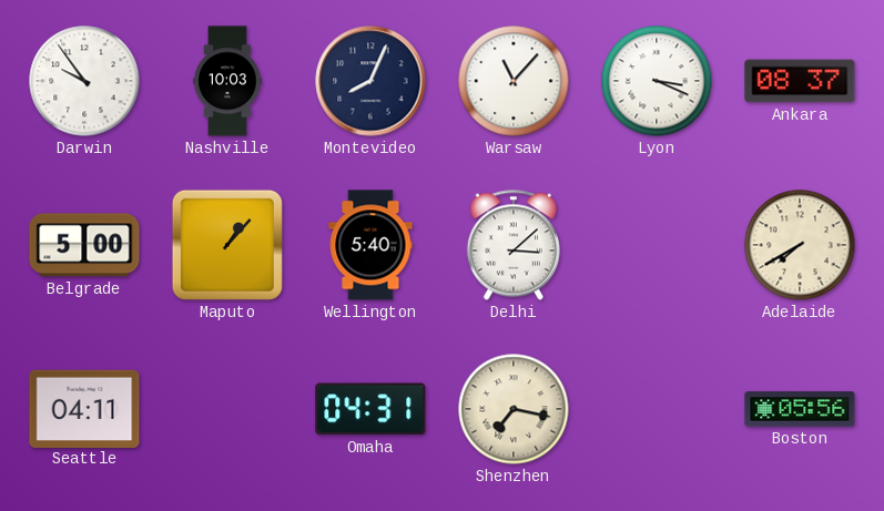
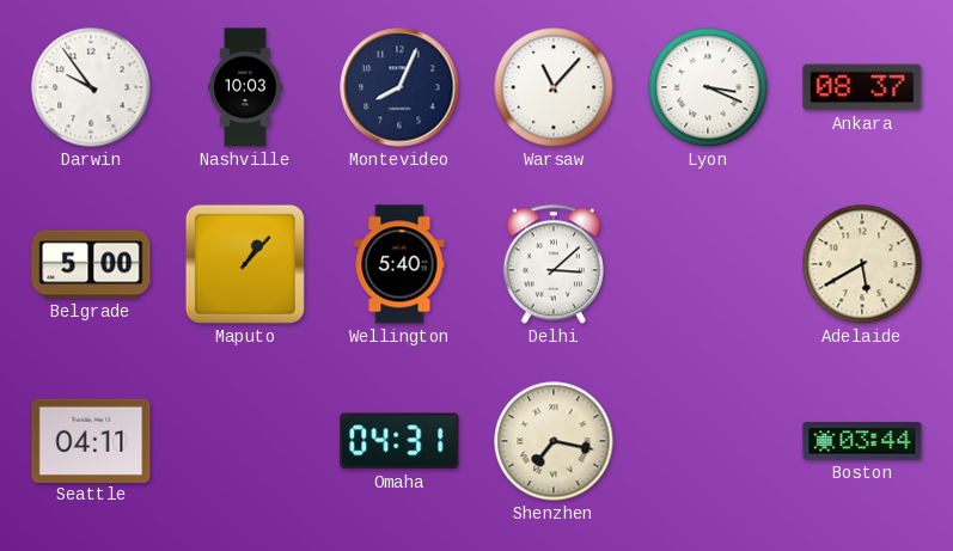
Adelaide: 7:40 -> 5:40
Boston: 05:56 -> 03:44
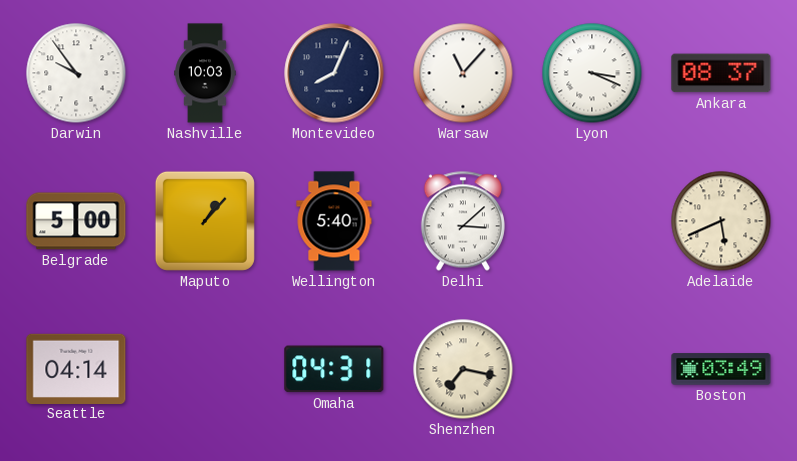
Adelaide: 5:40 -> 5:41
Seattle: 04:11 -> 04:14
Boston: 03:44 -> 03:49
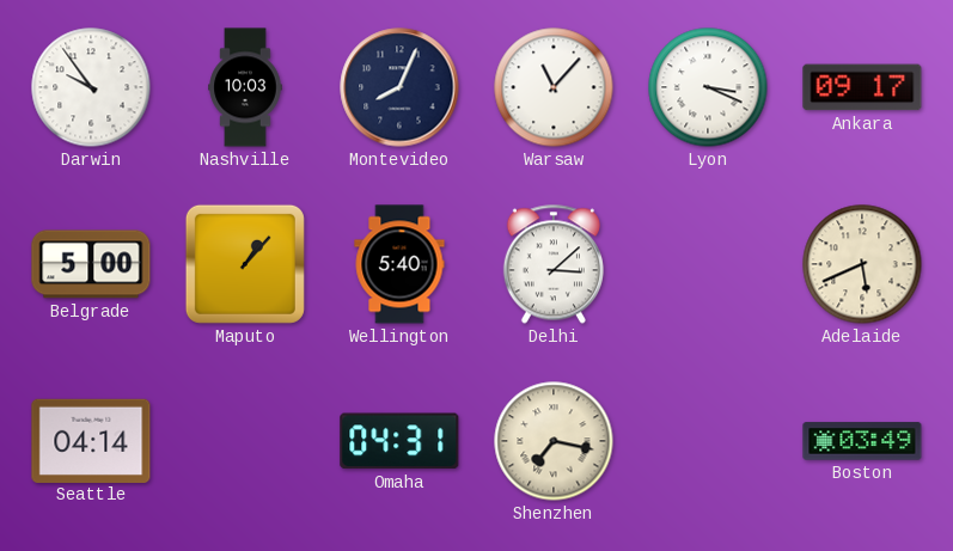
Ankara: 08:37 -> 09:17
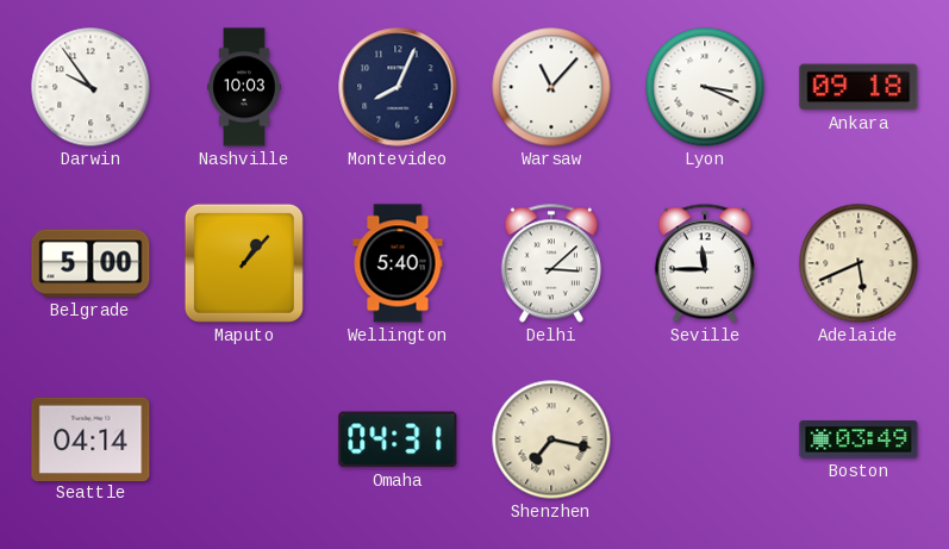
Ankara: 09:17 -> 09:18
Seville: none -> 11:45
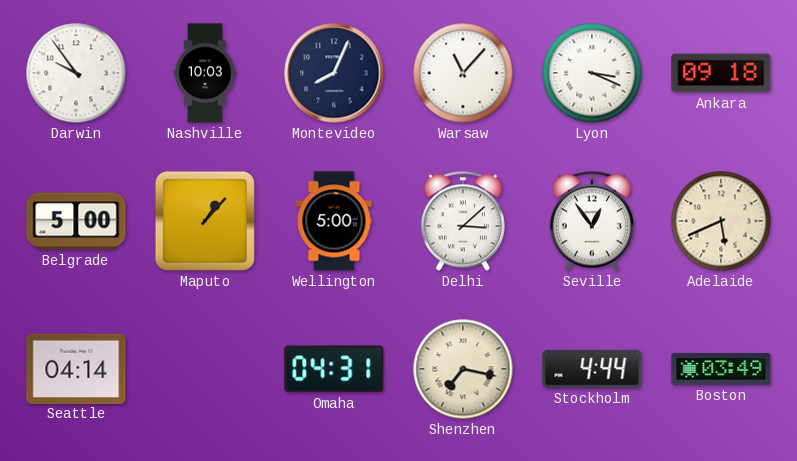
Wellington: 5:40 -> 5:00
Seville: 11:45 -> 12:54
Stockholm: none -> 4:44
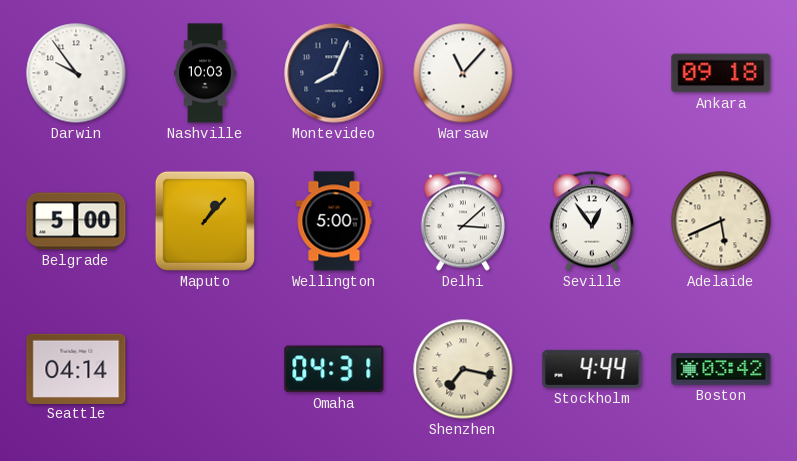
Lyon: 3:19 -> none
Boston: 03:49 -> 03:42
